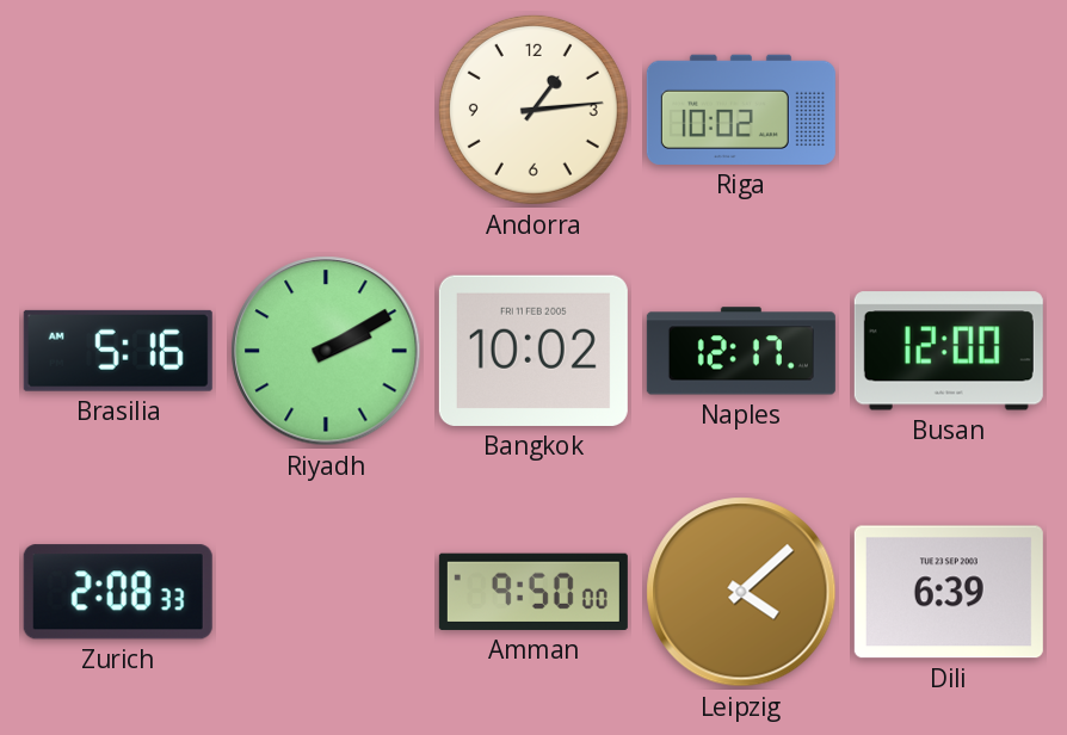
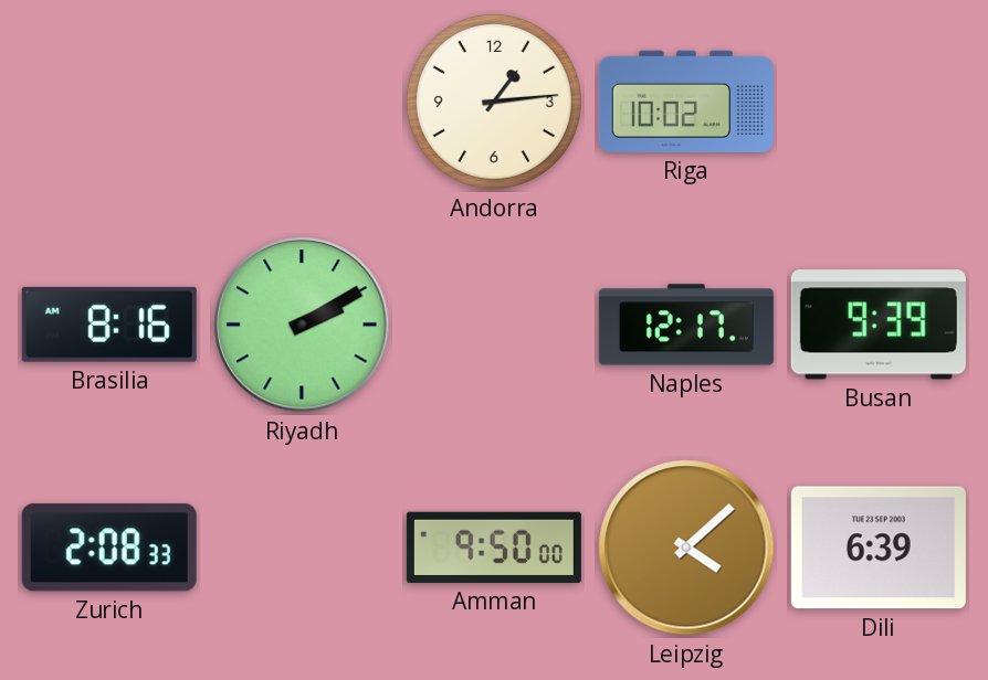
Brasilia: 5:16 -> 8:16
Bangkok: 10:02 -> none
Busan: 12:00 -> 9:39
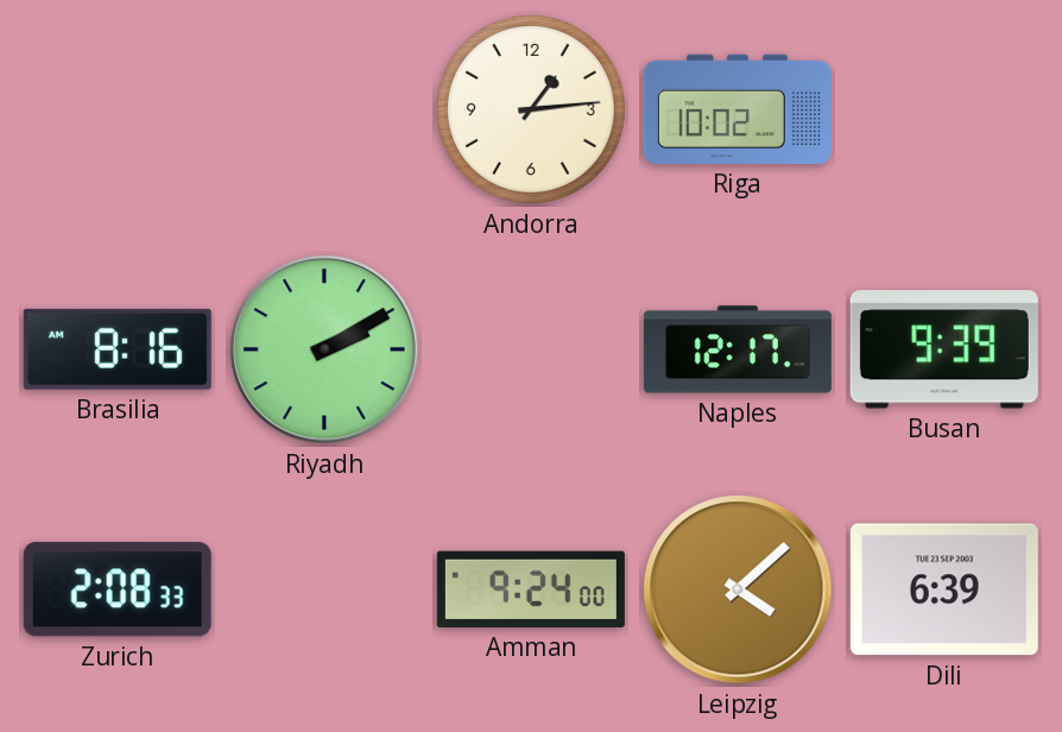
Amman: 9:50 -> 9:24
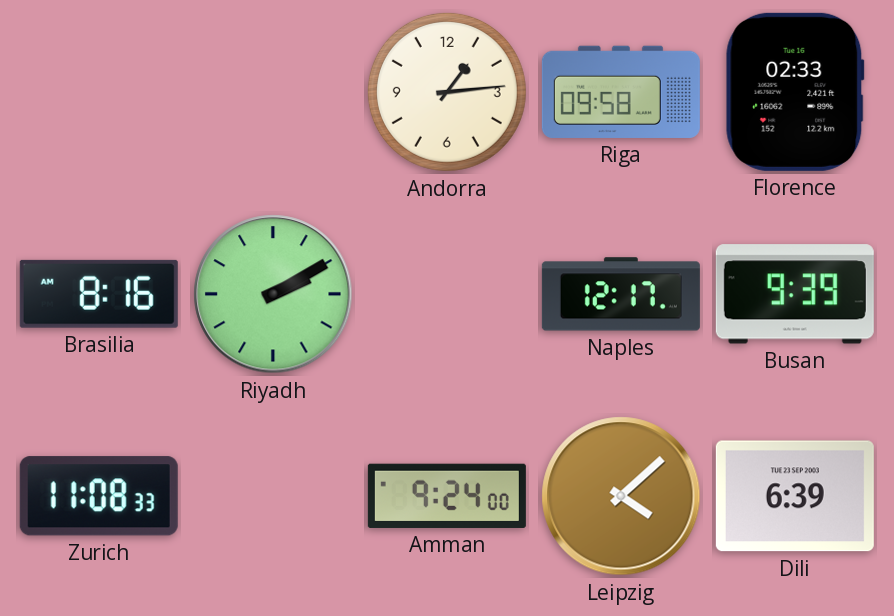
Riga: 10:02 -> 09:58
Florence: none -> 02:33
Zurich: 2:08 -> 11:08
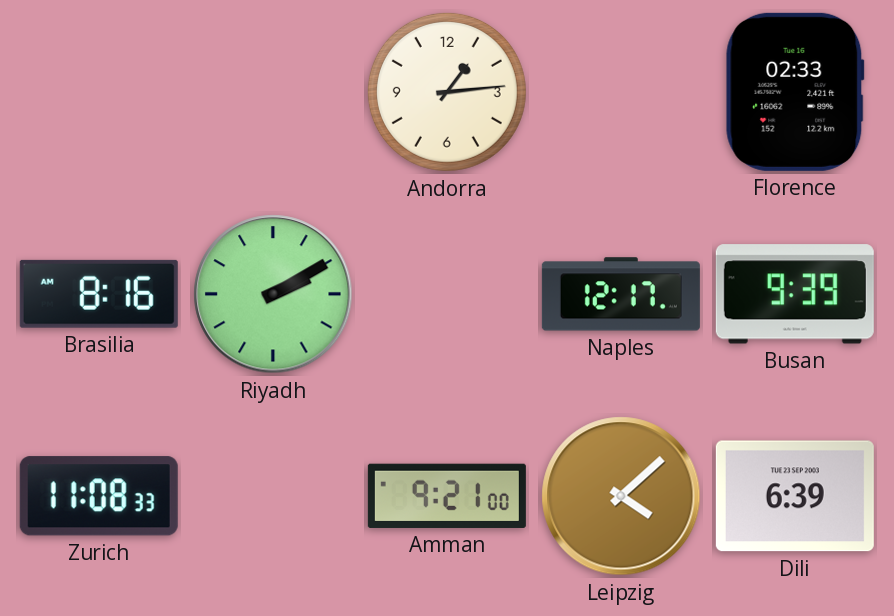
Riga: 09:58 -> none
Amman: 9:24 -> 9:21
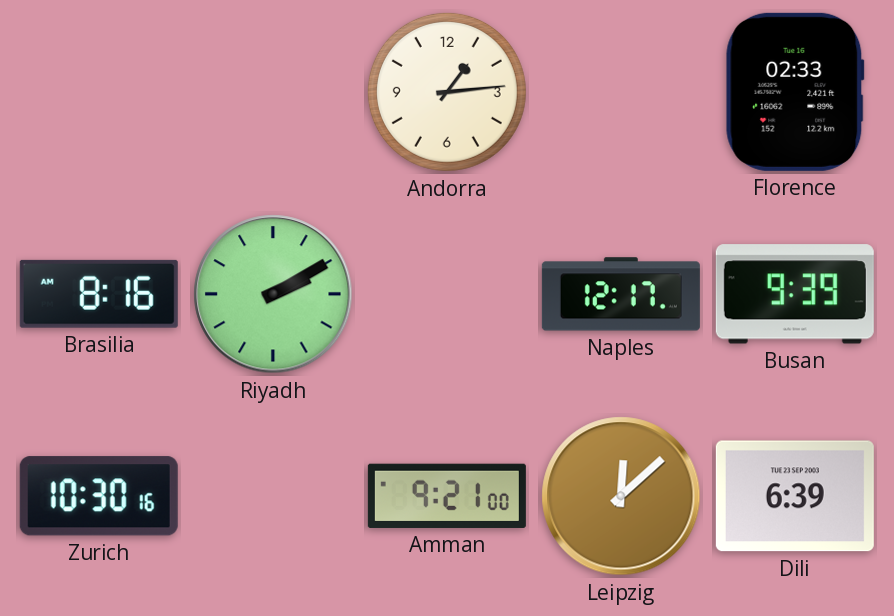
Zurich: 11:08 -> 10:30
Leipzig: 4:08 -> 12:08
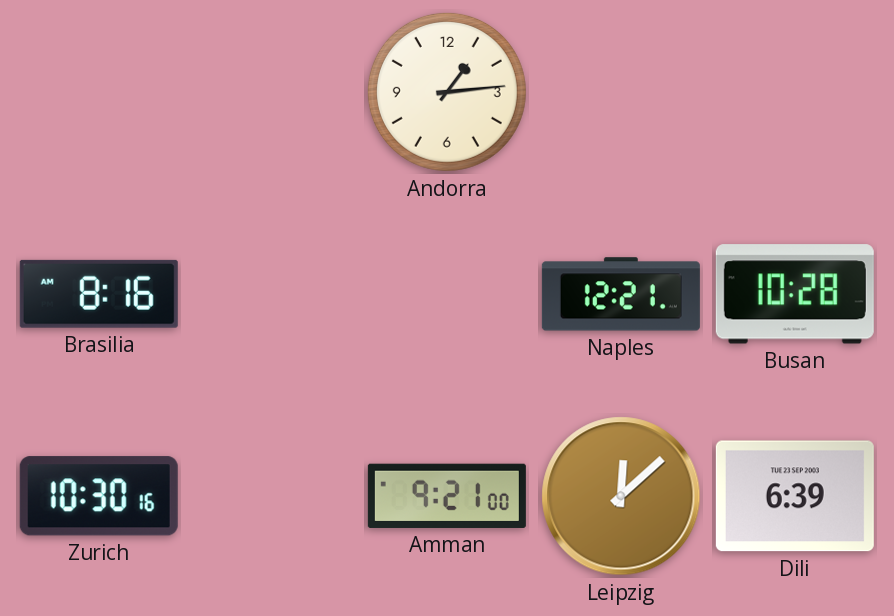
Florence: 02:33 -> none
Riyadh: 2:10 -> none
Naples: 12:17 -> 12:21
Busan: 9:39 -> 10:28
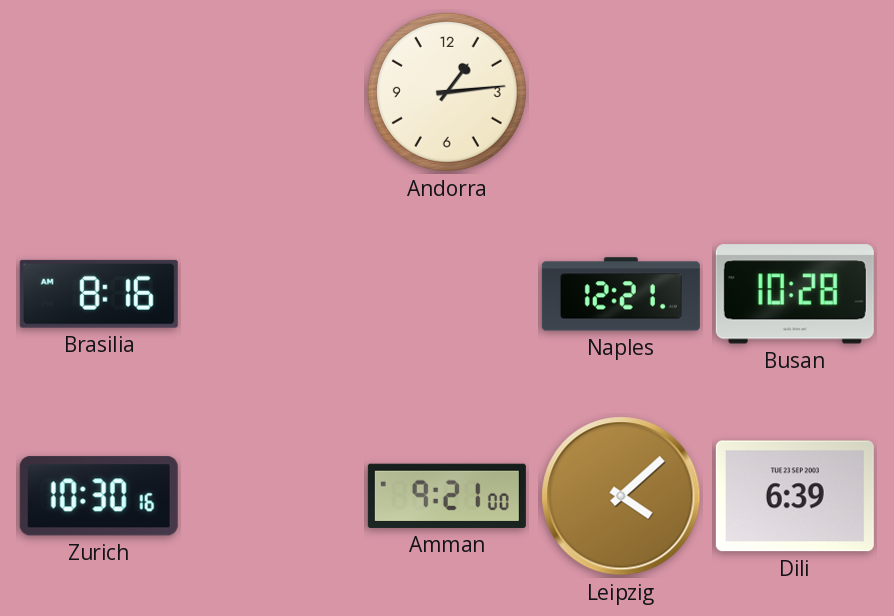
Leipzig: 12:08 -> 4:08
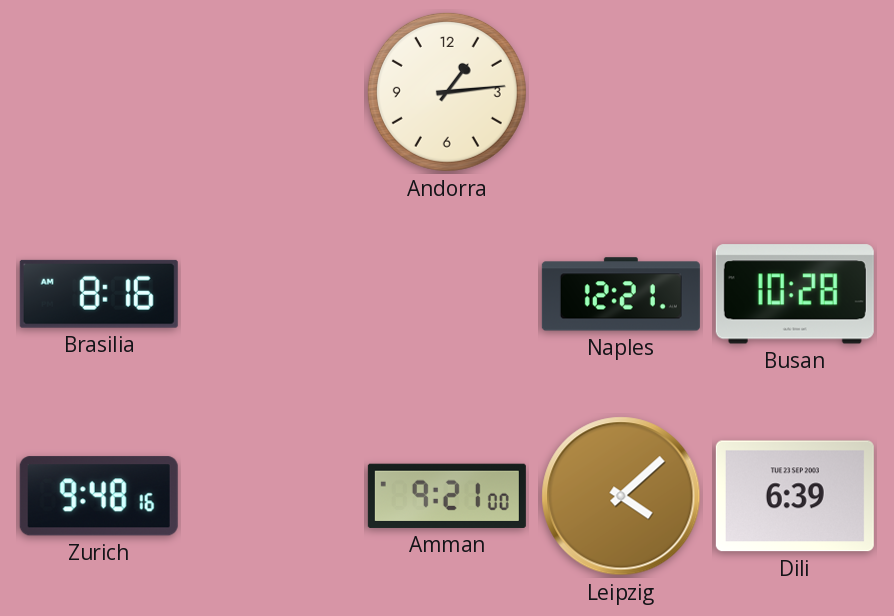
Zurich: 10:30 -> 9:48
